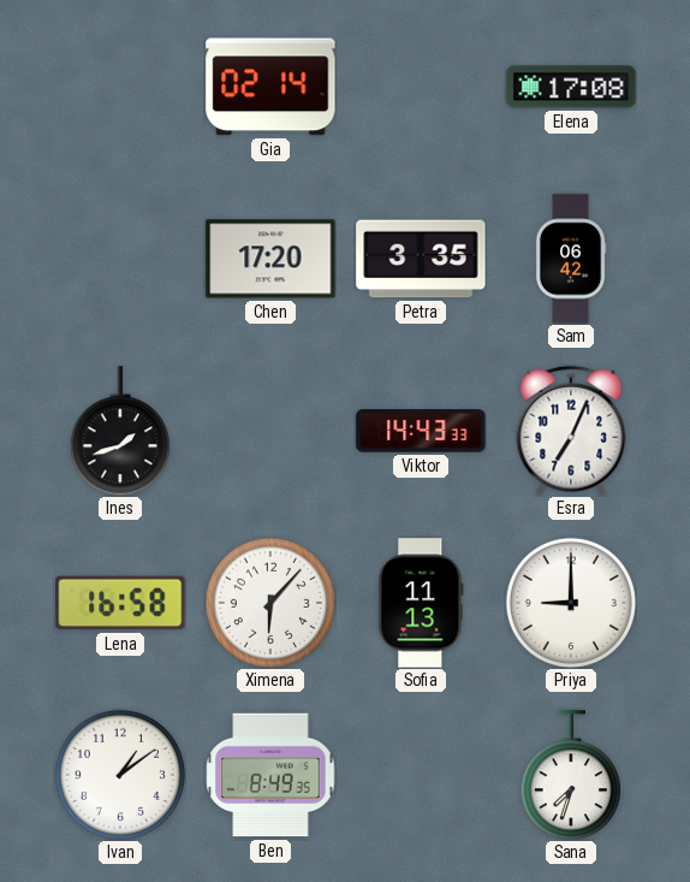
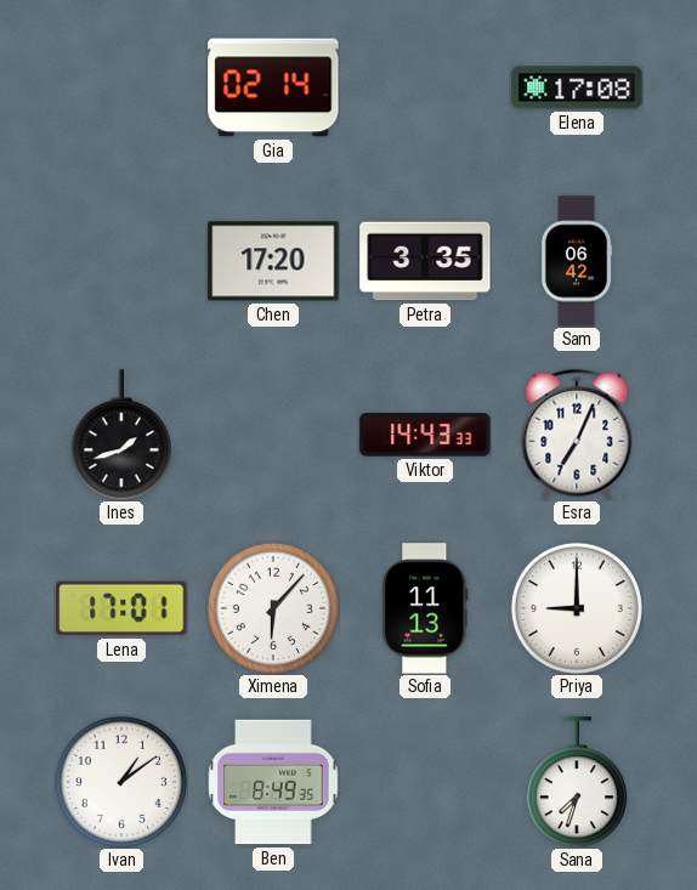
Lena: 16:58 -> 17:01
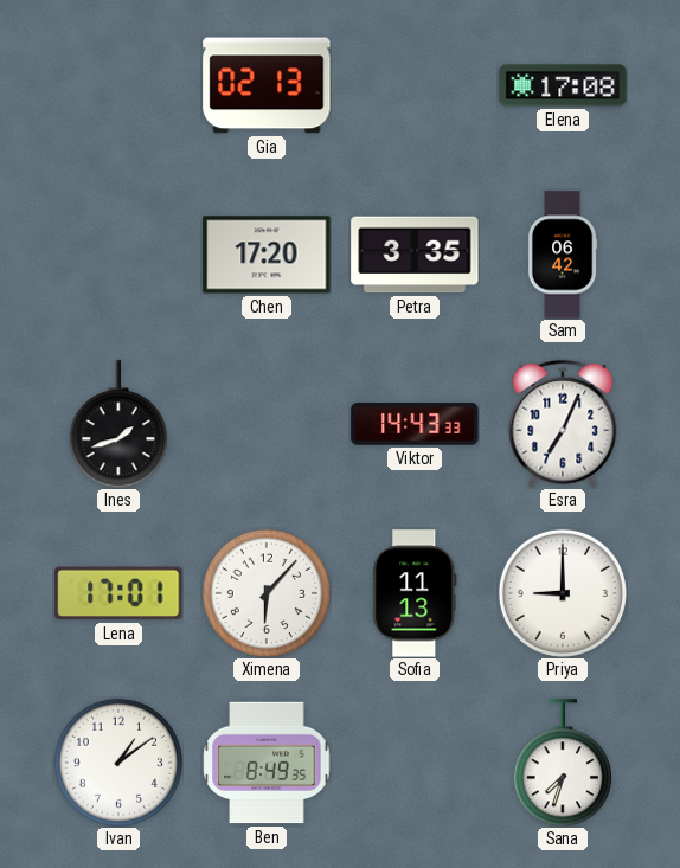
Gia: 02:14 -> 02:13
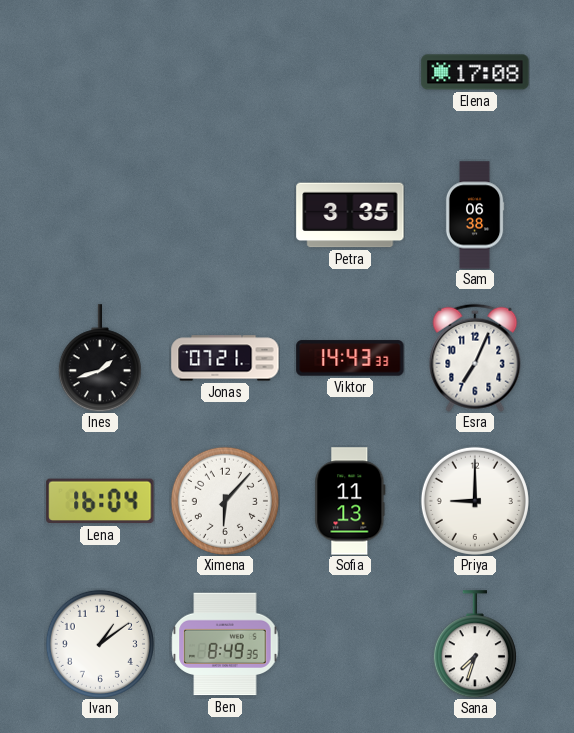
Gia: 02:13 -> none
Chen: 17:20 -> none
Sam: 06:42 -> 06:38
Jonas: none -> 07:21
Lena: 17:01 -> 16:04
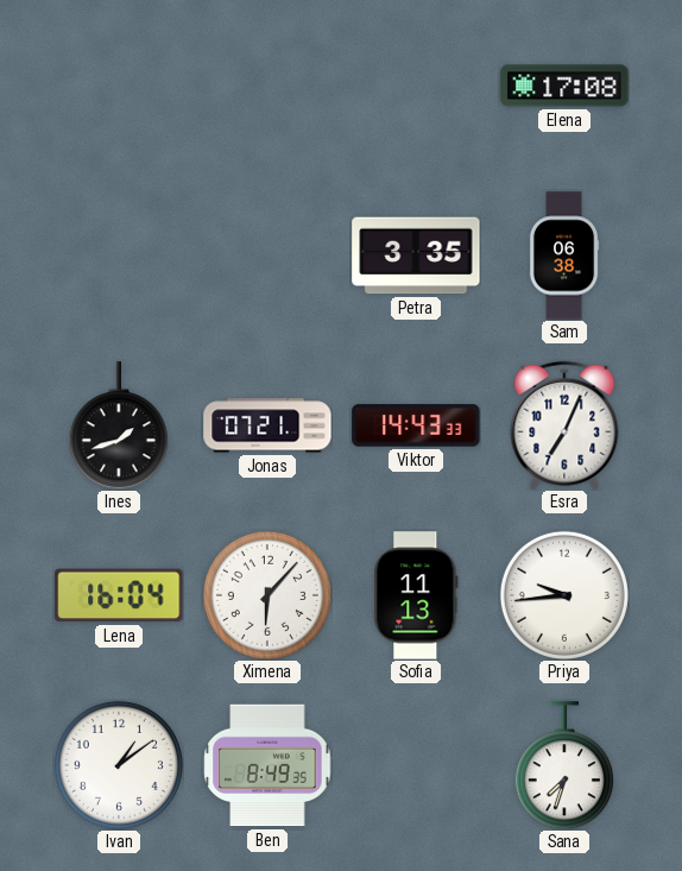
Priya: 9:00 -> 9:44
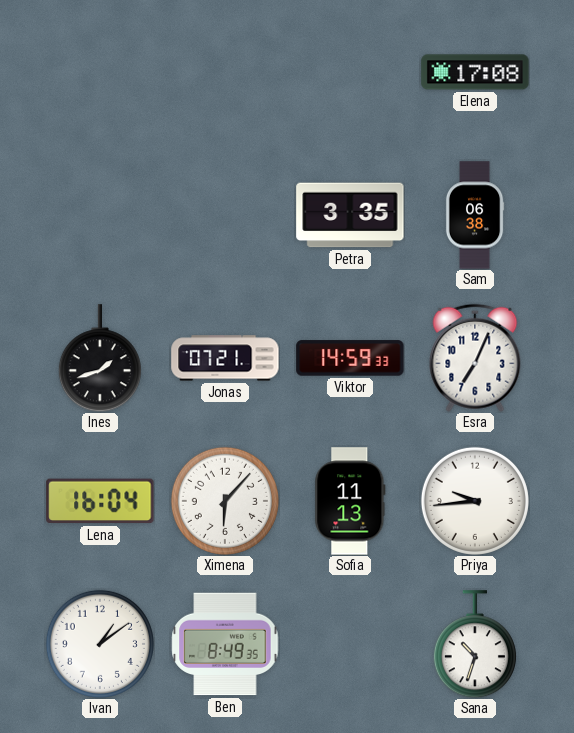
Viktor: 14:43 -> 14:59
Sana: 7:33 -> 10:33
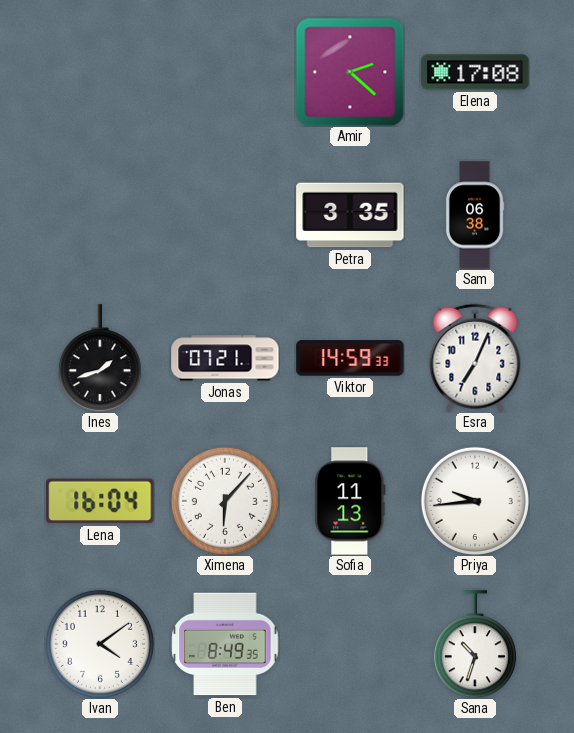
Amir: none -> 2:22
Ivan: 1:09 -> 4:09
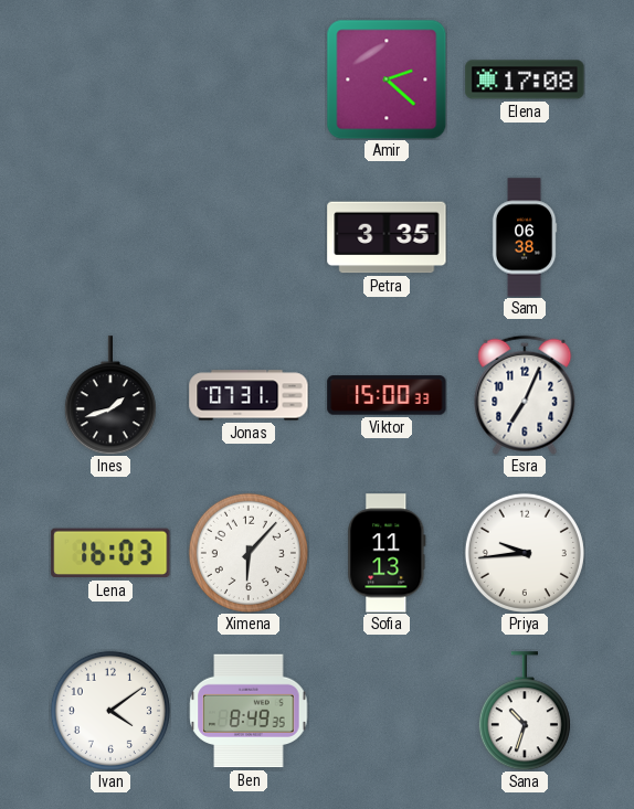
Jonas: 07:21 -> 07:31
Viktor: 14:59 -> 15:00
Lena: 16:04 -> 16:03
